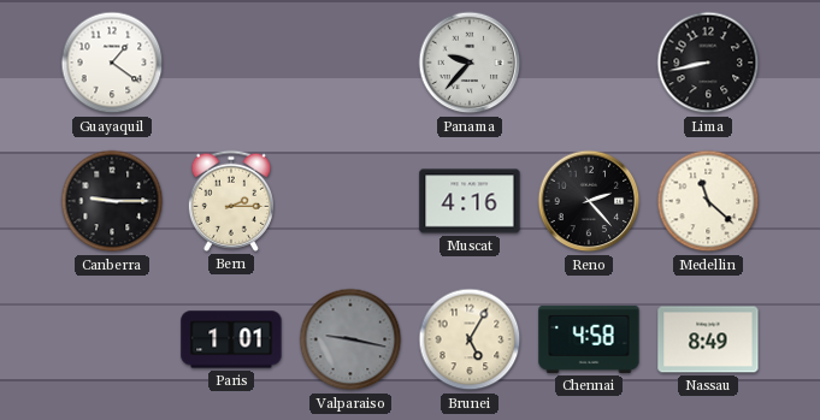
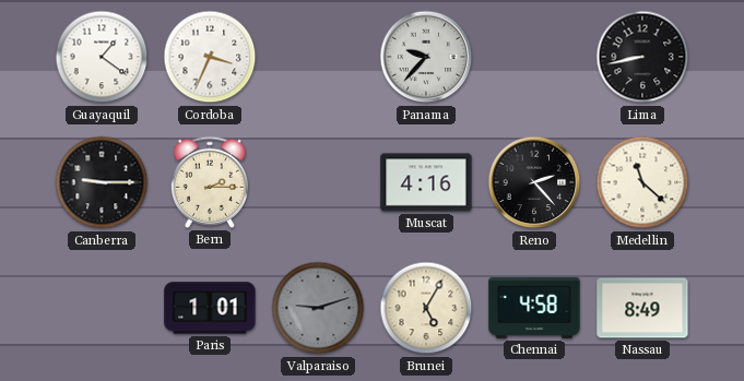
Cordoba: none -> 3:34
Valparaiso: 9:17 -> 9:12
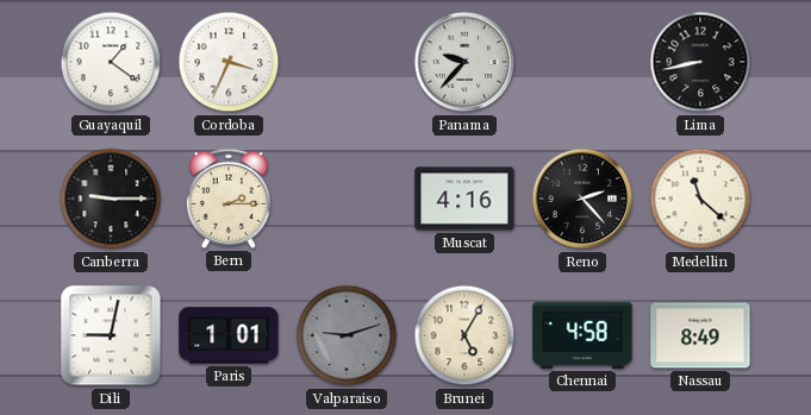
Dili: none -> 9:02
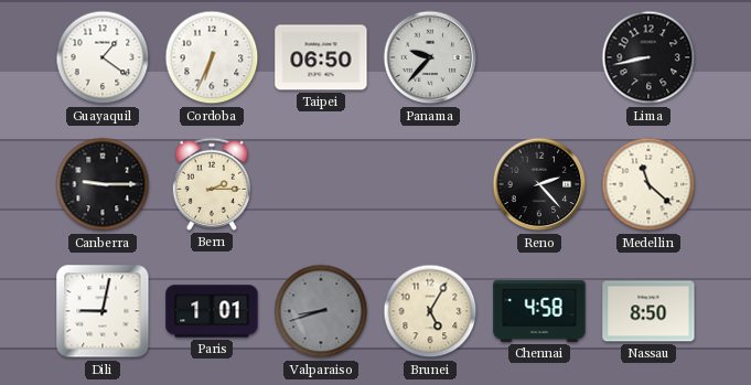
Cordoba: 3:34 -> 6:34
Taipei: none -> 06:50
Muscat: 4:16 -> none
Valparaiso: 9:12 -> 8:42
Nassau: 8:49 -> 8:50
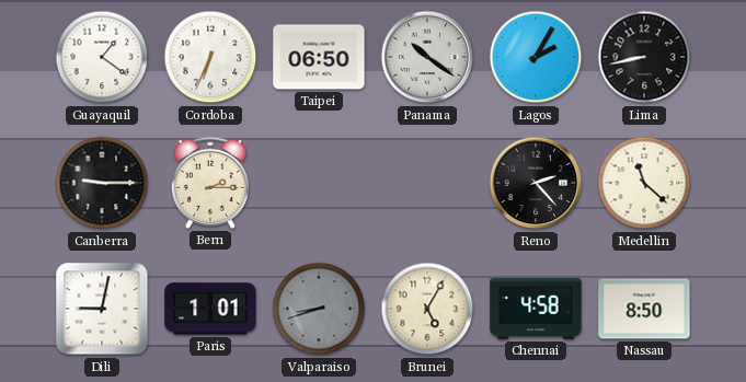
Panama: 9:37 -> 10:21
Lagos: none -> 2:05
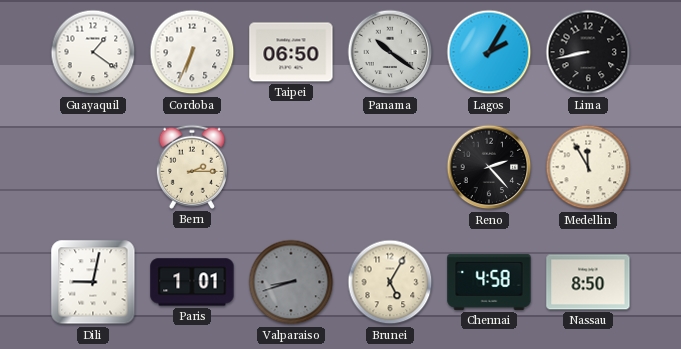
Canberra: 9:15 -> none
Medellin: 11:22 -> 11:55
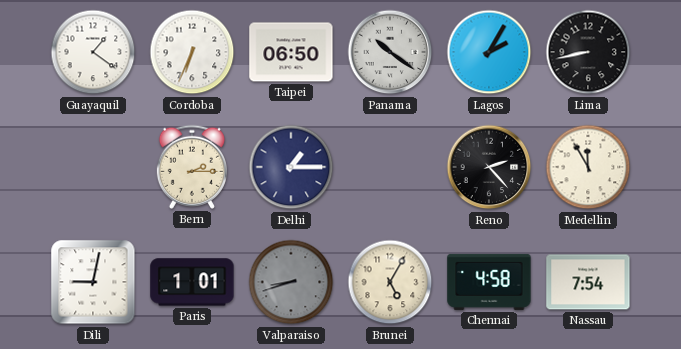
Delhi: none -> 1:15
Nassau: 8:50 -> 7:54
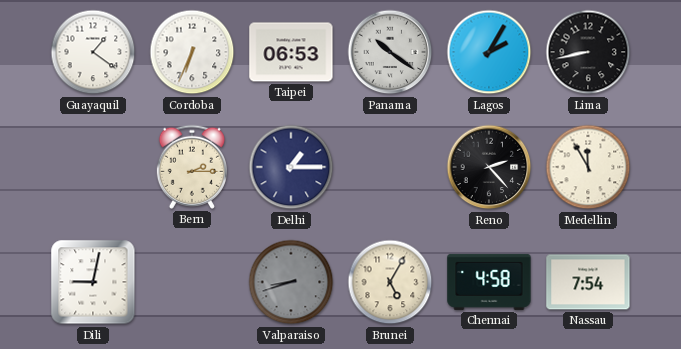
Taipei: 06:50 -> 06:53
Paris: 1:01 -> none
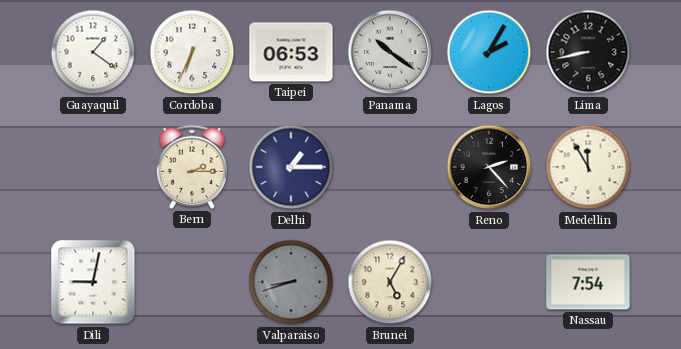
Chennai: 4:58 -> none
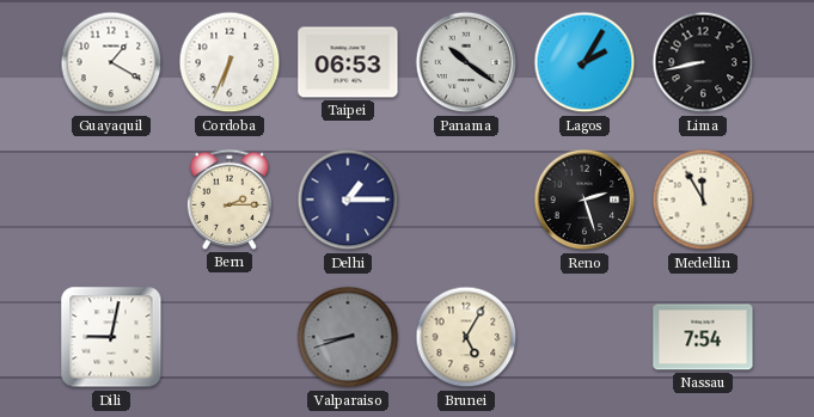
Guayaquil: 1:21 -> 1:20
Reno: 2:23 -> 2:27
